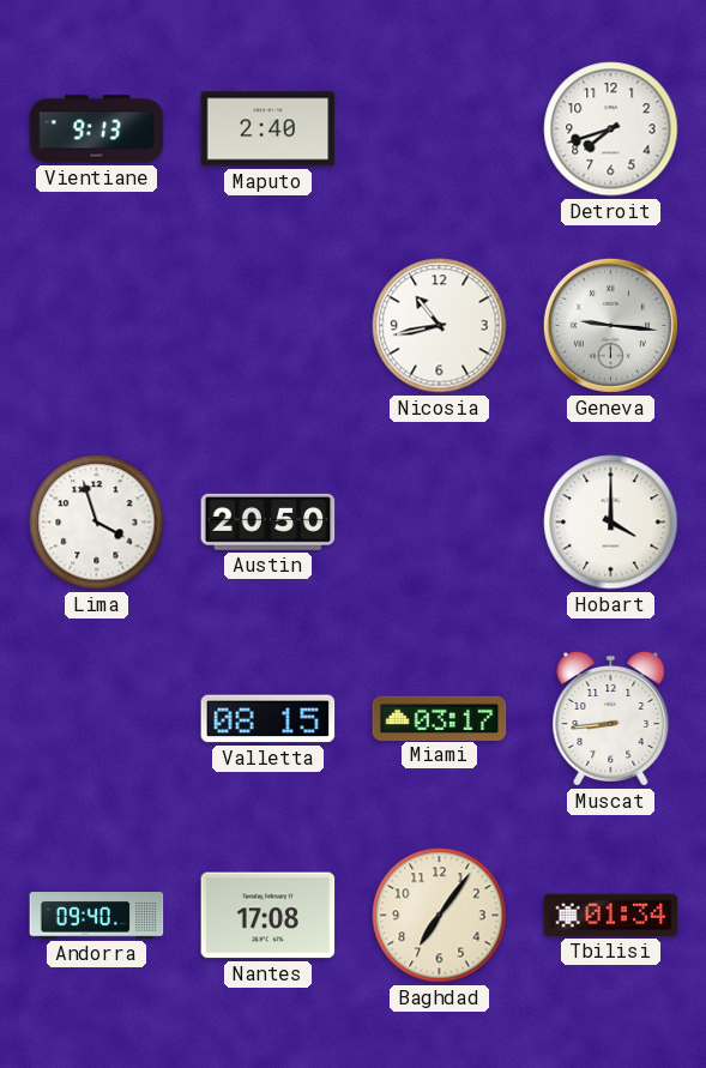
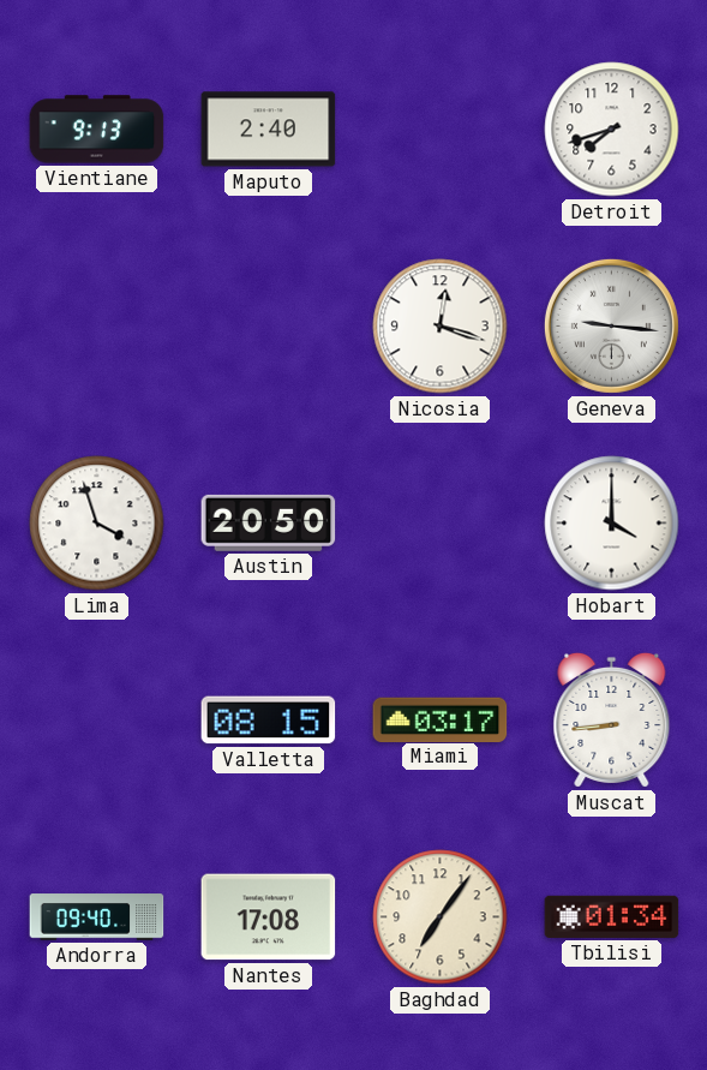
Nicosia: 10:43 -> 12:18
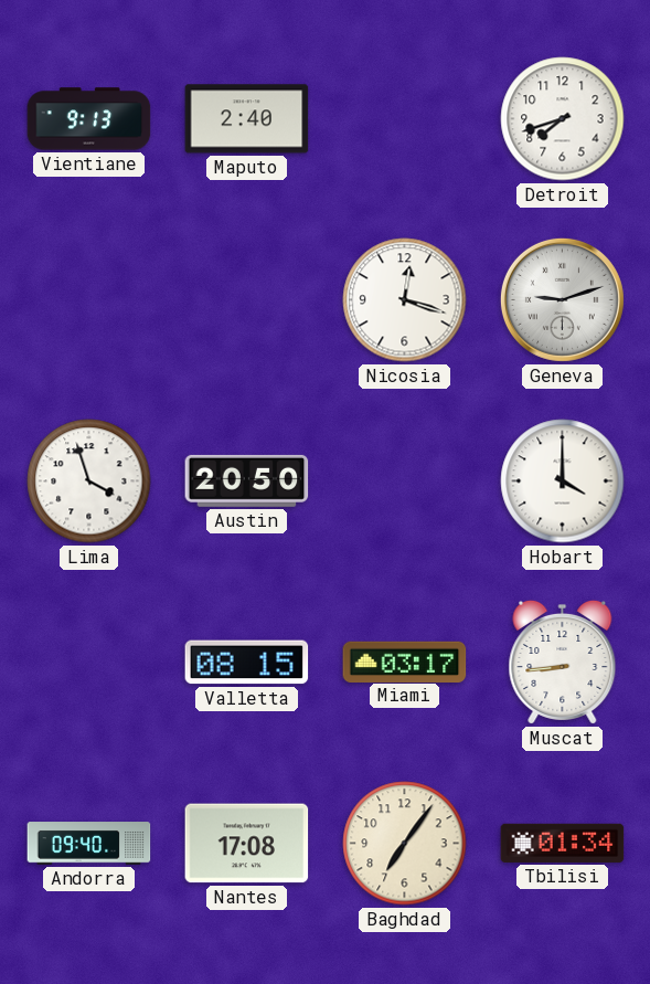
Geneva: 9:16 -> 9:12
